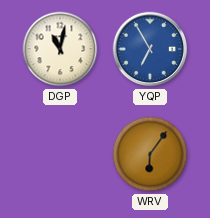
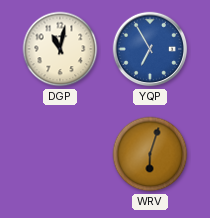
WRV: 6:06 -> 6:03
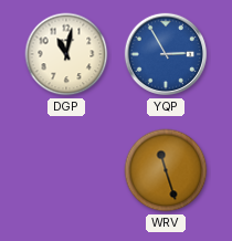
YQP: 6:55 -> 2:55
WRV: 6:03 -> 11:27
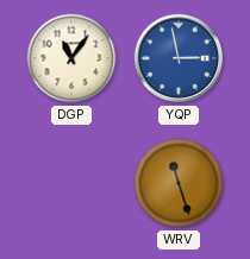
DGP: 11:02 -> 11:06
YQP: 2:55 -> 2:58
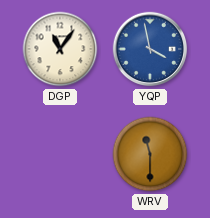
YQP: 2:58 -> 3:58
WRV: 11:27 -> 11:30
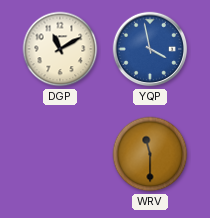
DGP: 11:06 -> 11:10
